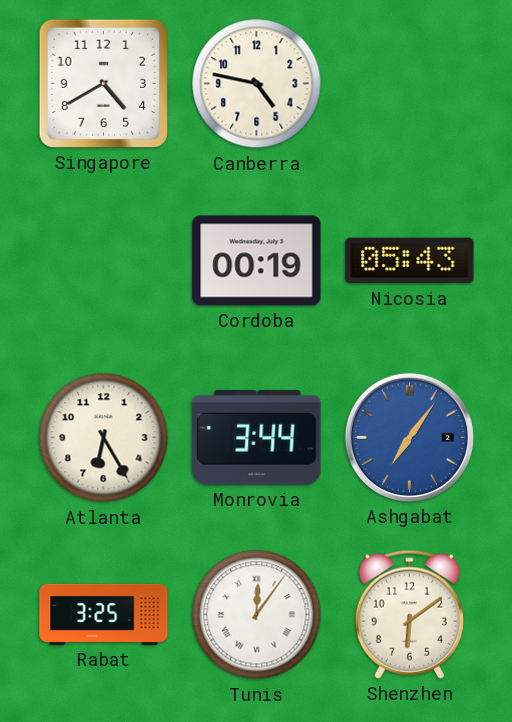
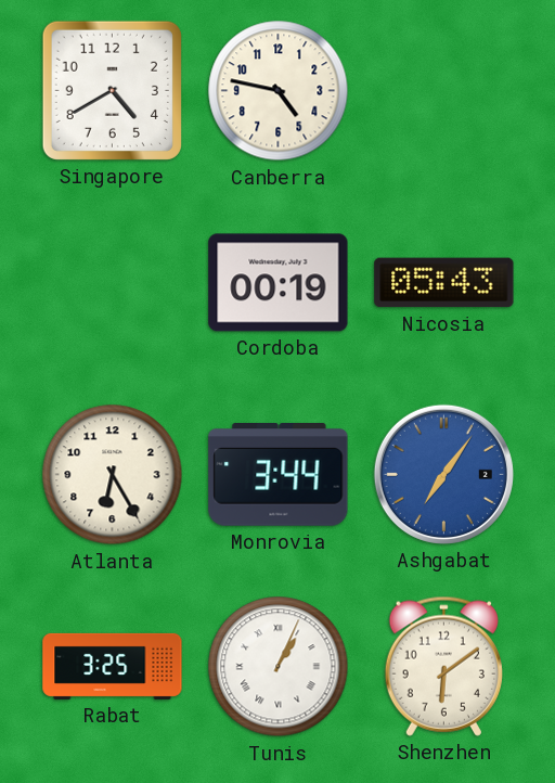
Tunis: 12:06 -> 1:04
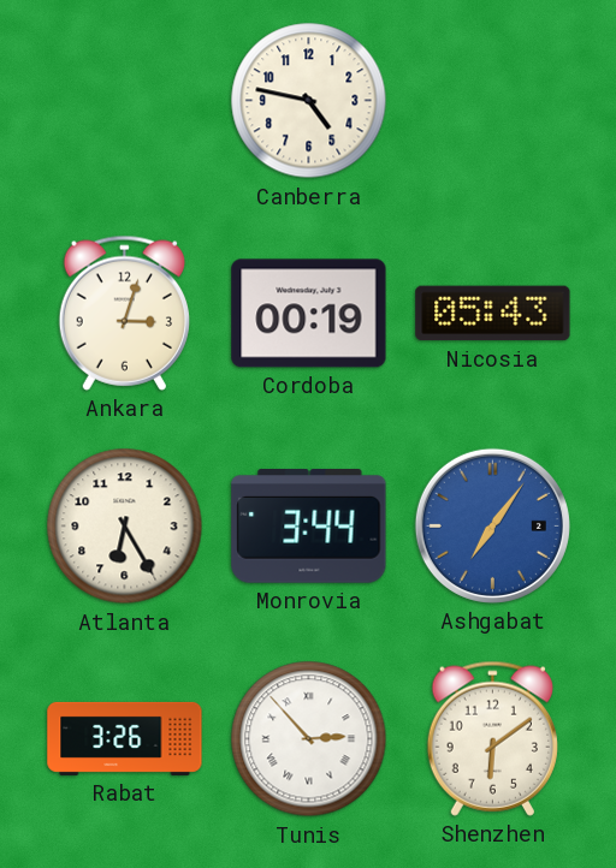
Singapore: 4:40 -> none
Ankara: none -> 3:03
Rabat: 3:25 -> 3:26
Tunis: 1:04 -> 2:53
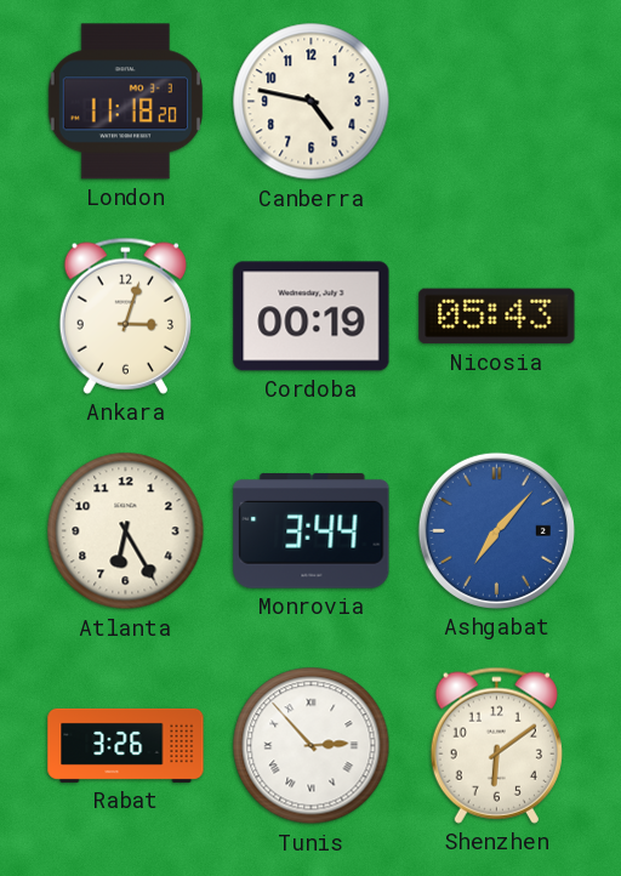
London: none -> 11:18
Ashgabat: 7:06 -> 7:07
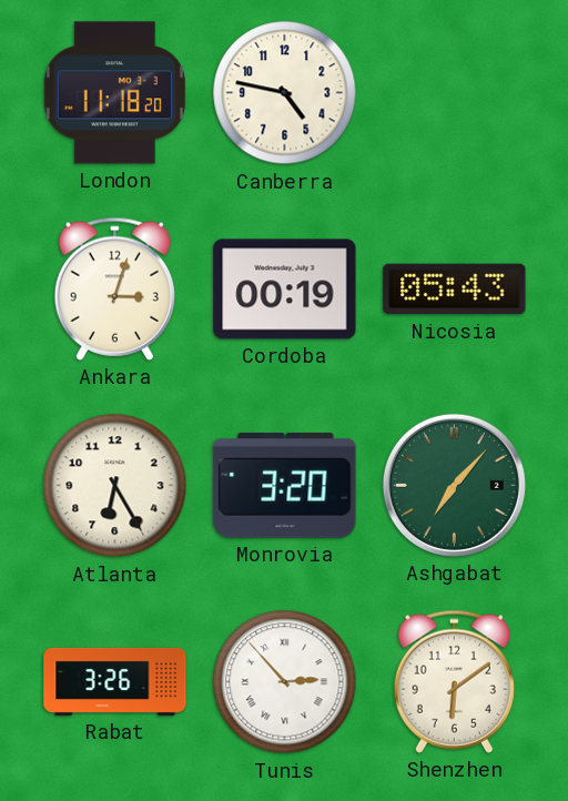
Monrovia: 3:44 -> 3:20
Ashgabat dial: blue -> green
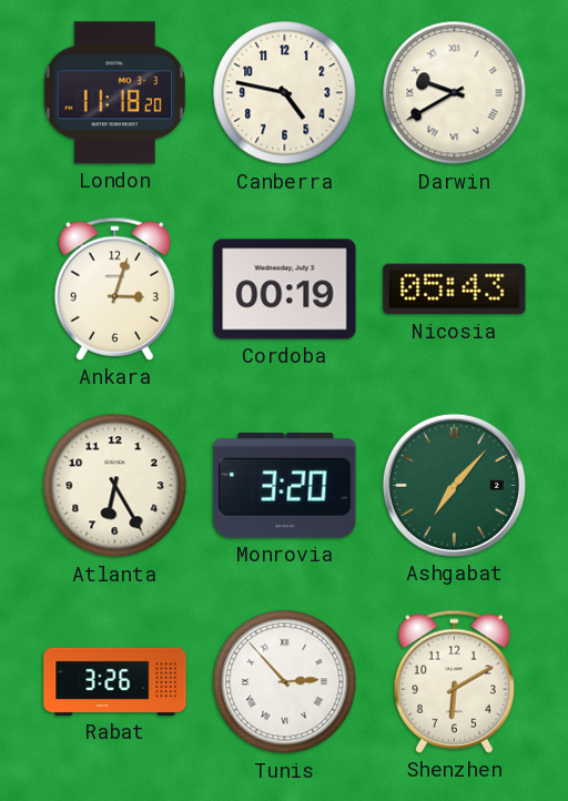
Darwin: none -> 9:40
Shenzhen: 6:09 -> 6:10
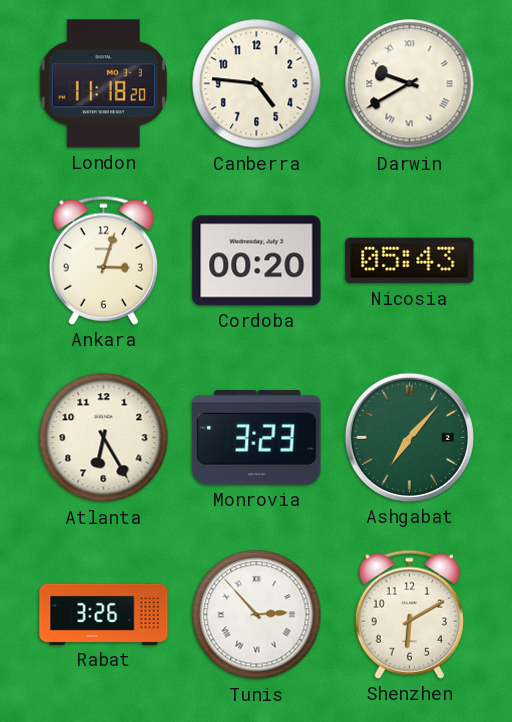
Canberra: 4:47 -> 4:46
Cordoba: 00:19 -> 00:20
Monrovia: 3:20 -> 3:23
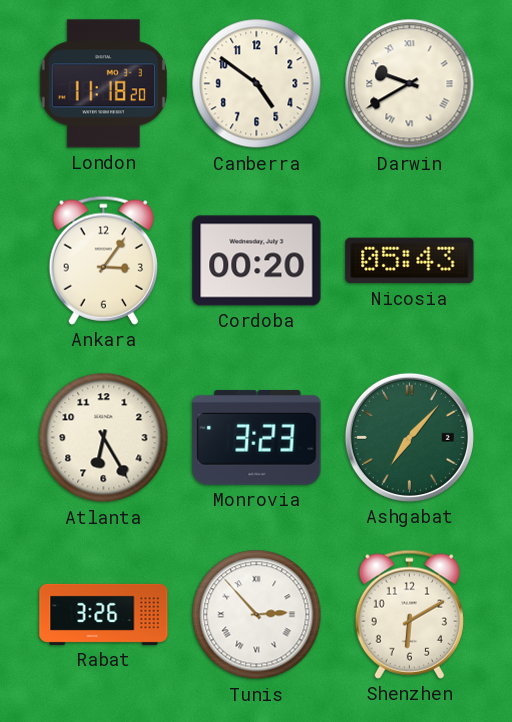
Canberra: 4:46 -> 4:51
Ankara: 3:03 -> 3:06
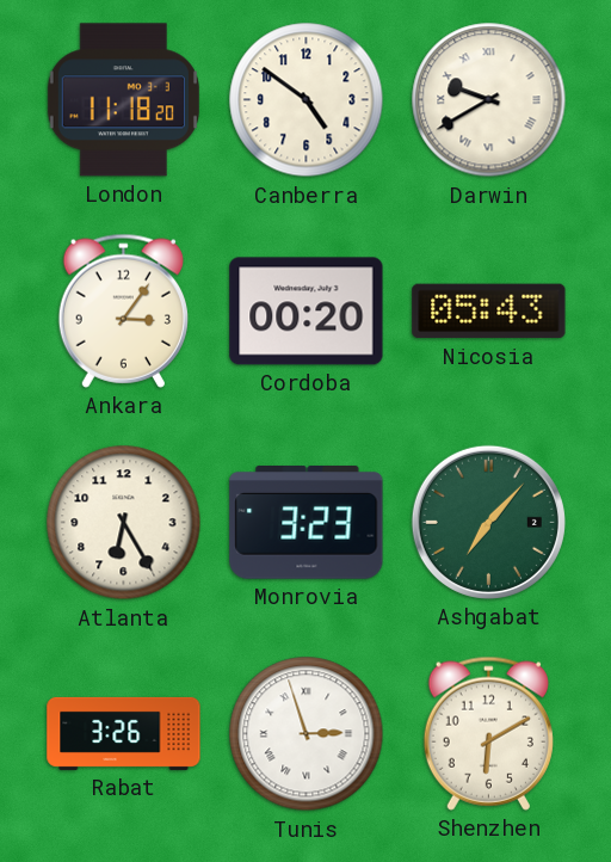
Tunis: 2:53 -> 2:57
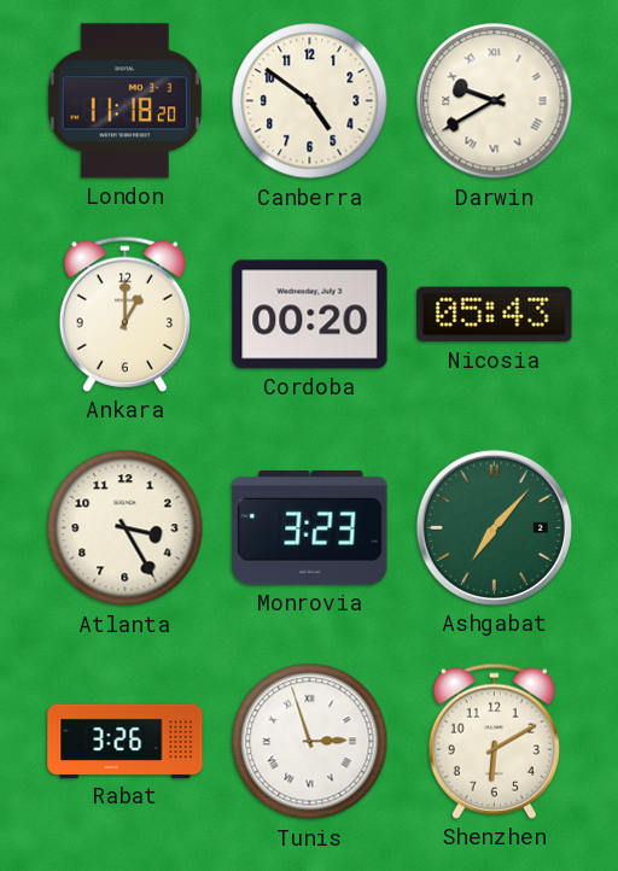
Ankara: 3:06 -> 1:00
Atlanta: 6:25 -> 3:25
